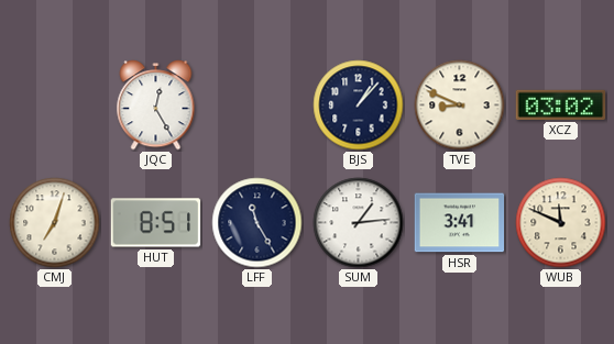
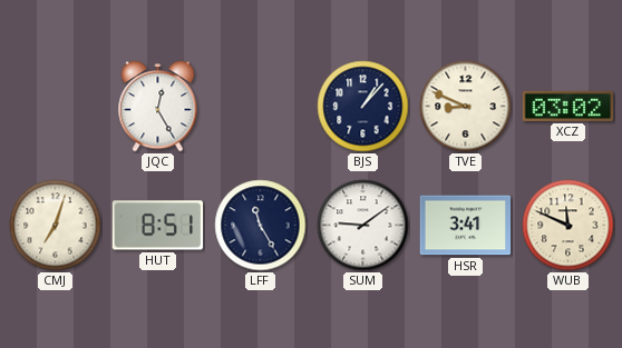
SUM: 1:14 -> 9:09
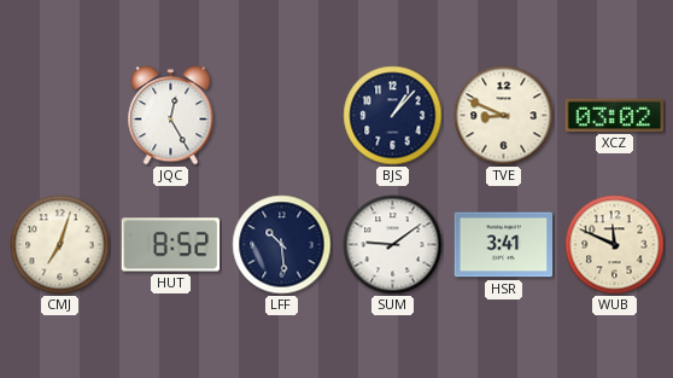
HUT: 8:51 -> 8:52
LFF: 11:25 -> 10:29
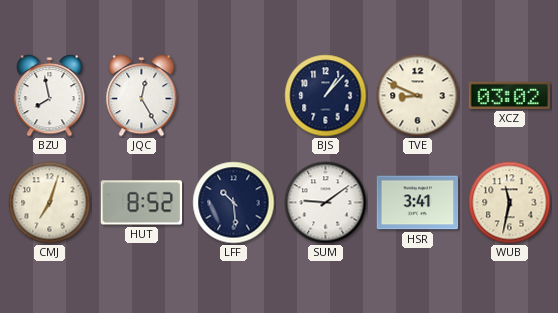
BZU: none -> 7:58
WUB: 11:49 -> 11:32
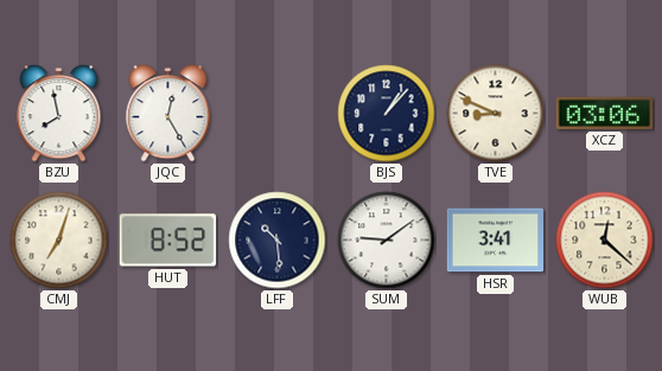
XCZ: 03:02 -> 03:06
WUB: 11:32 -> 12:22
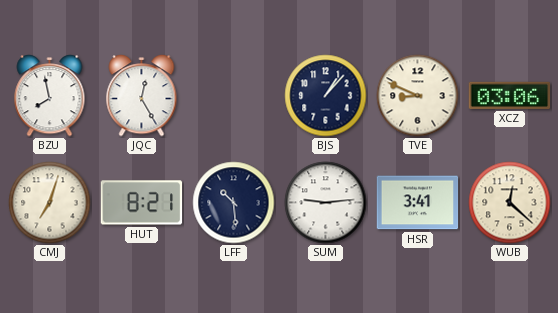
HUT: 8:52 -> 8:21
SUM: 9:09 -> 9:14
